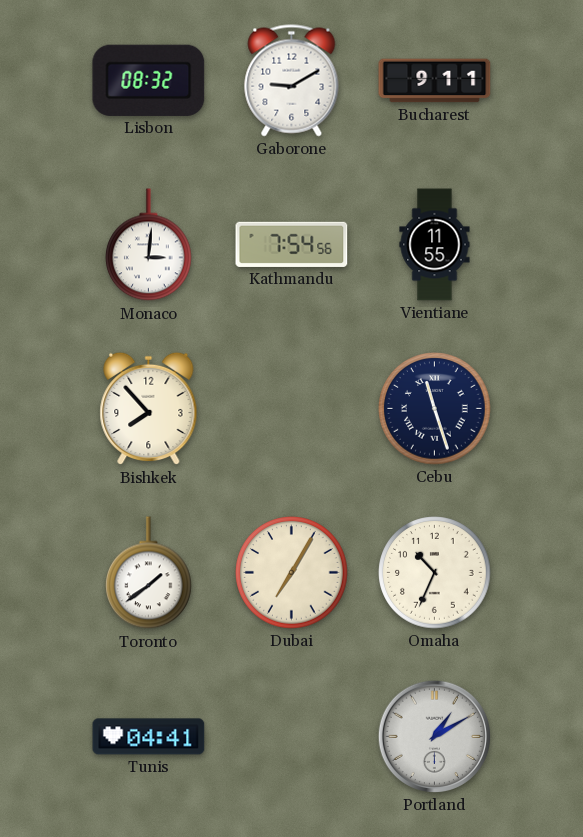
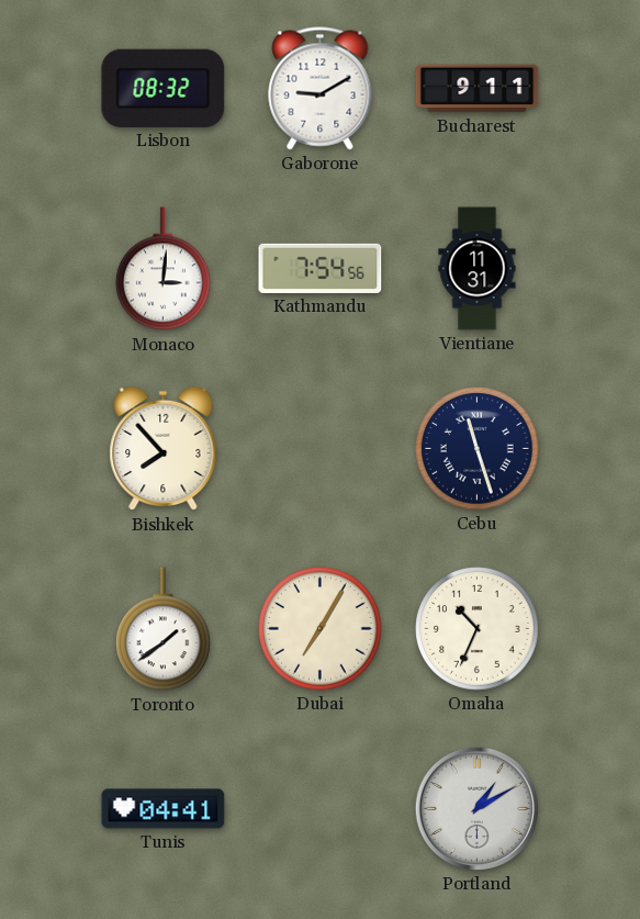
Vientiane: 11:55 -> 11:31
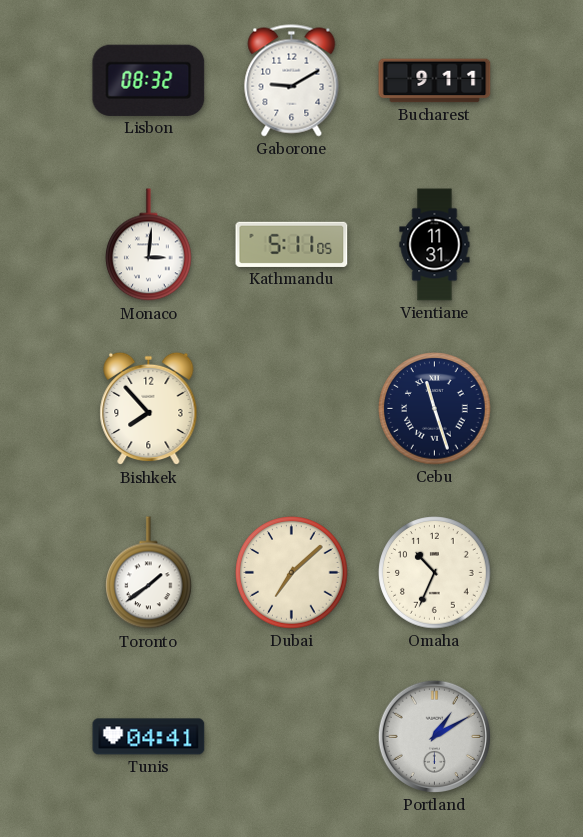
Kathmandu: 7:54 -> 5:11
Dubai: 7:05 -> 7:08
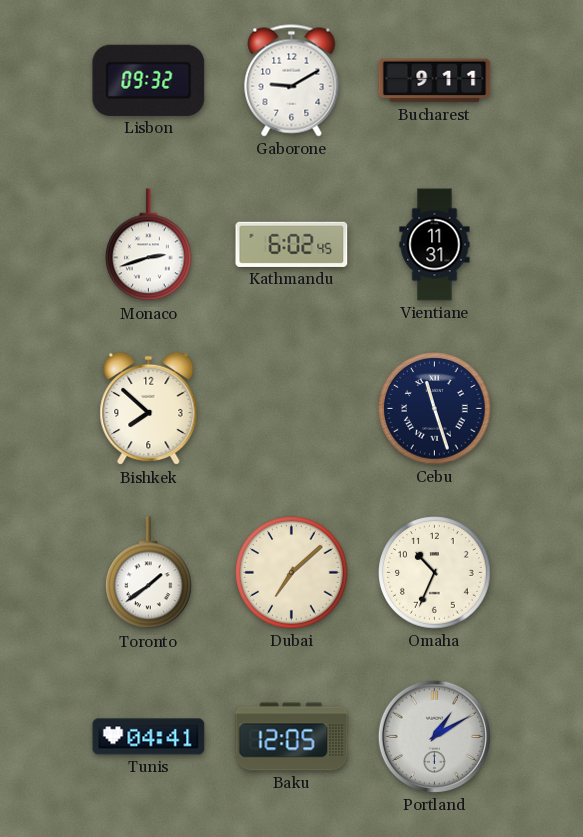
Lisbon: 08:32 -> 09:32
Monaco: 3:01 -> 2:42
Kathmandu: 5:11 -> 6:02
Bishkek: 7:53 -> 7:52
Baku: none -> 12:05
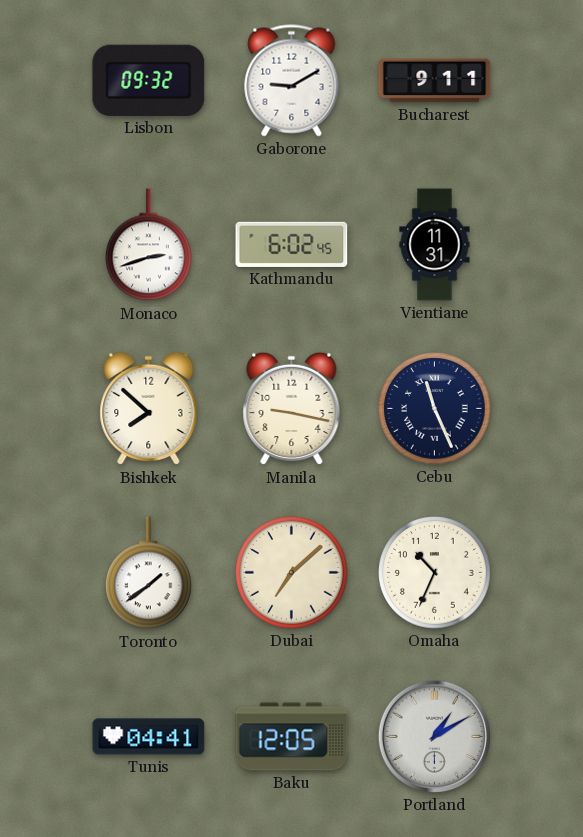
Manila: none -> 9:17
Cebu: 11:27 -> 11:26
